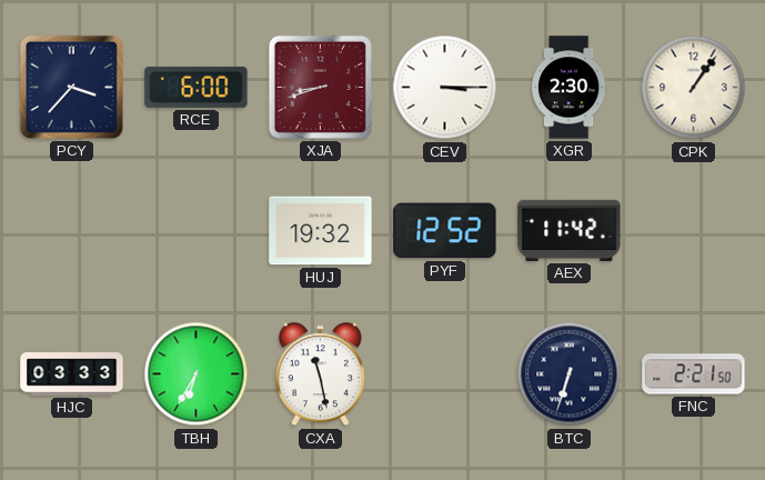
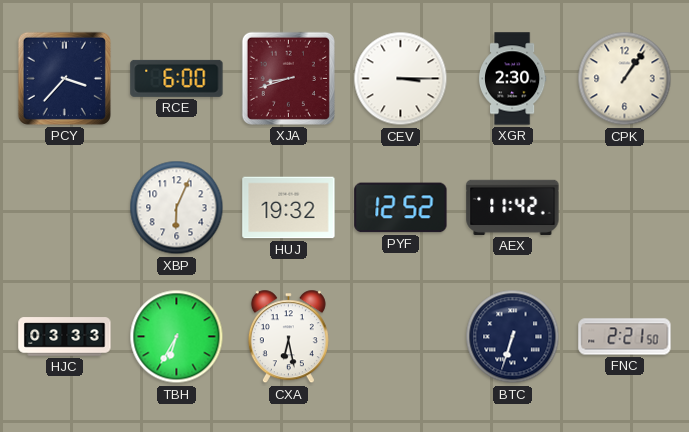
XBP: none -> 6:04
CXA: 11:28 -> 6:28
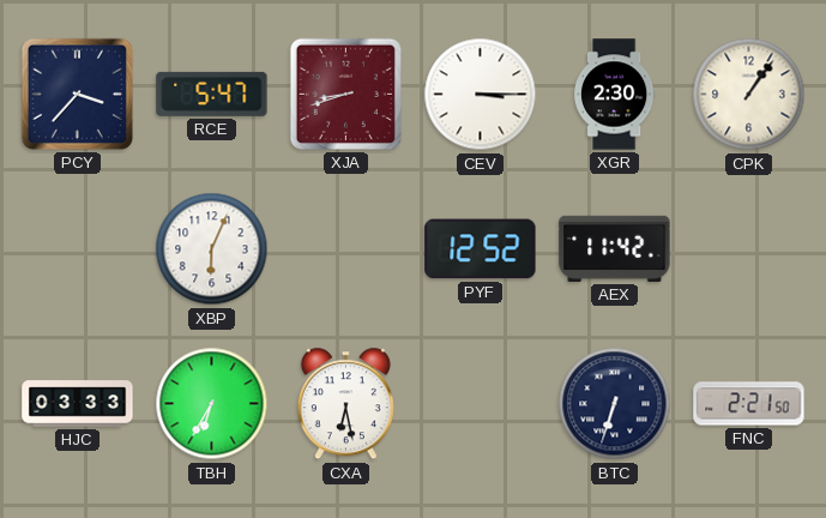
RCE: 6:00 -> 5:47
HUJ: 19:32 -> none
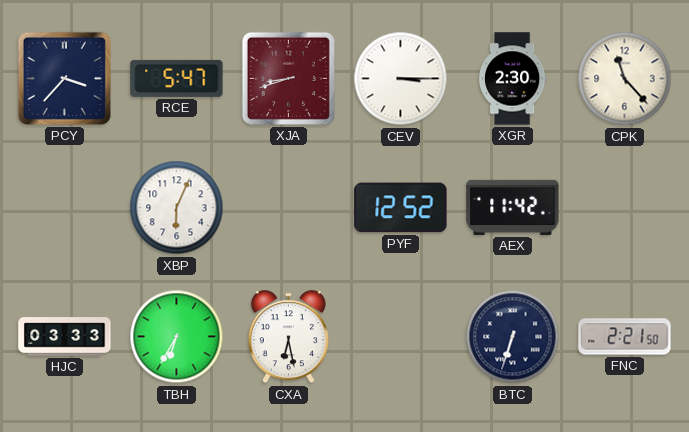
CPK: 1:06 -> 11:23
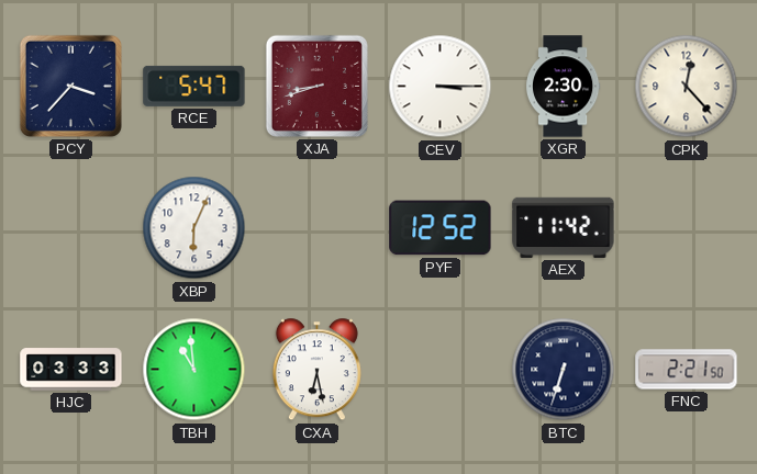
CPK: 11:23 -> 12:23
TBH: 6:35 -> 10:59
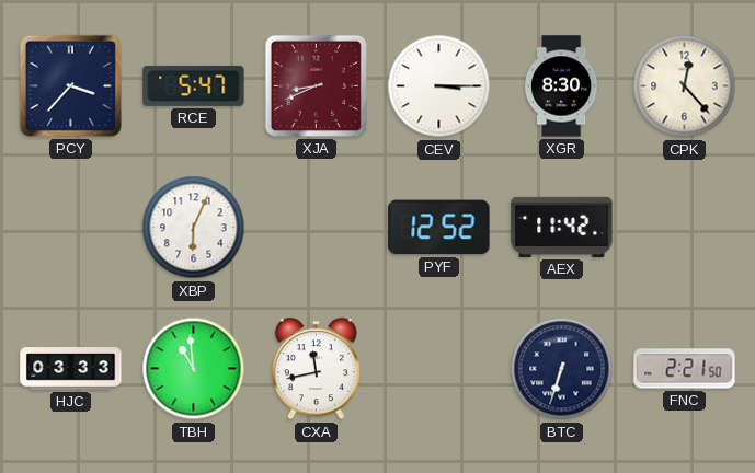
XJA: 8:42 -> 8:41
XGR: 2:30 -> 8:30
CXA: 6:28 -> 11:43
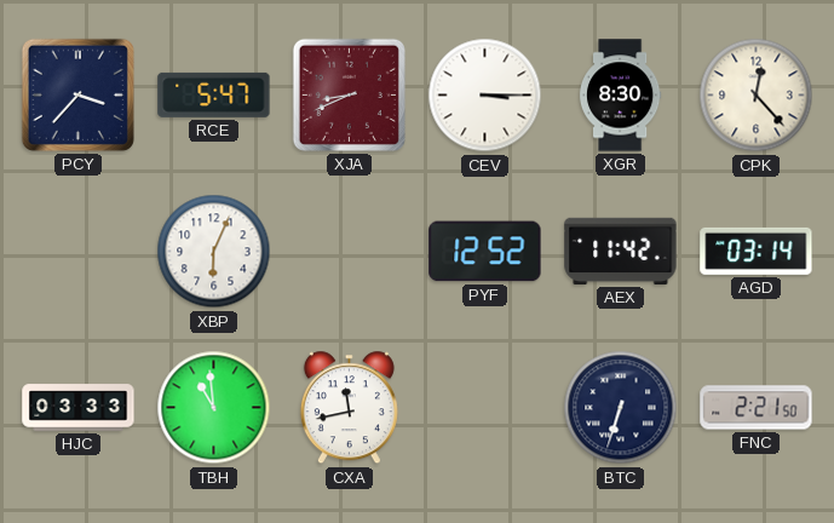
AGD: none -> 03:14
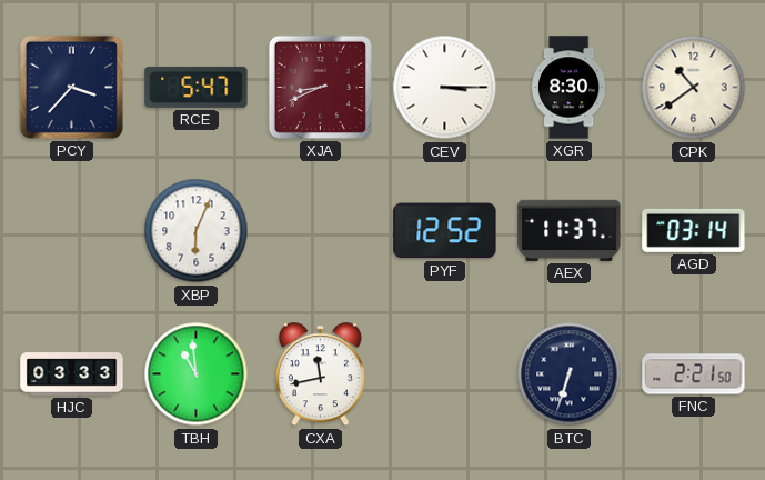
CPK: 12:23 -> 10:39
AEX: 11:42 -> 11:37
